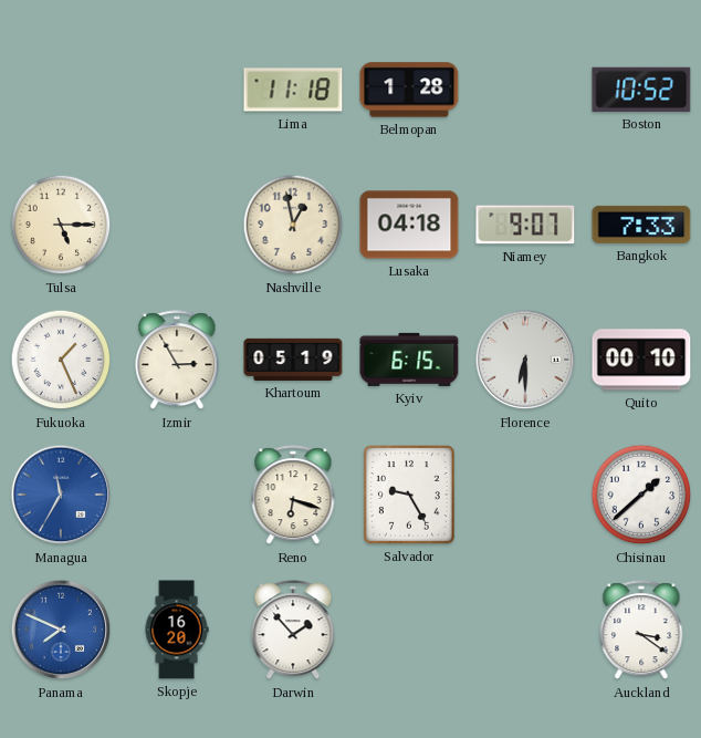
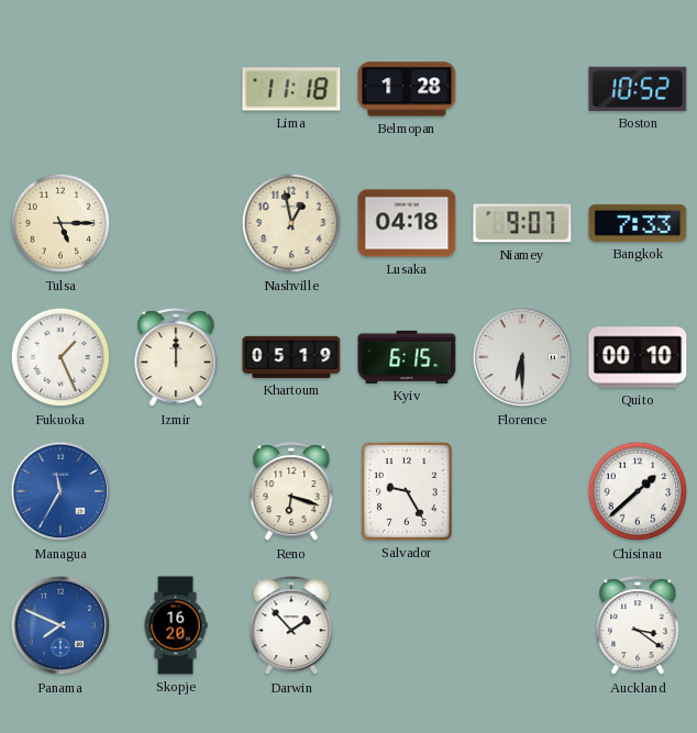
Izmir: 2:55 -> 12:00
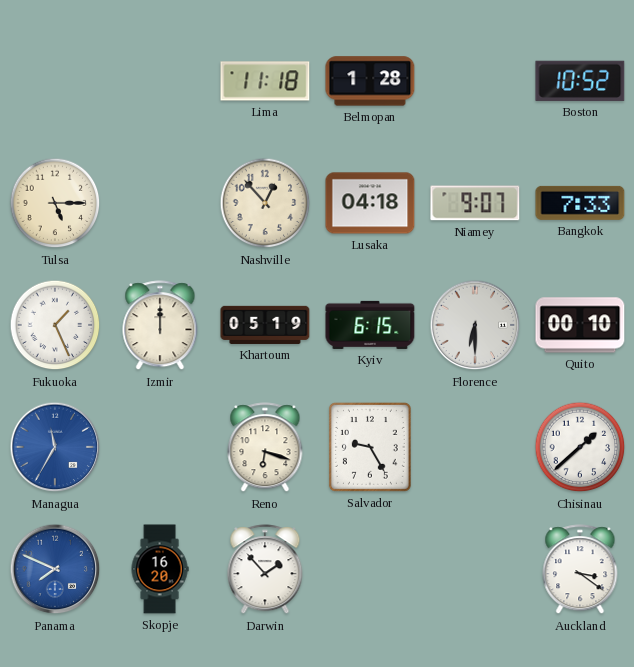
Nashville: 12:58 -> 12:53
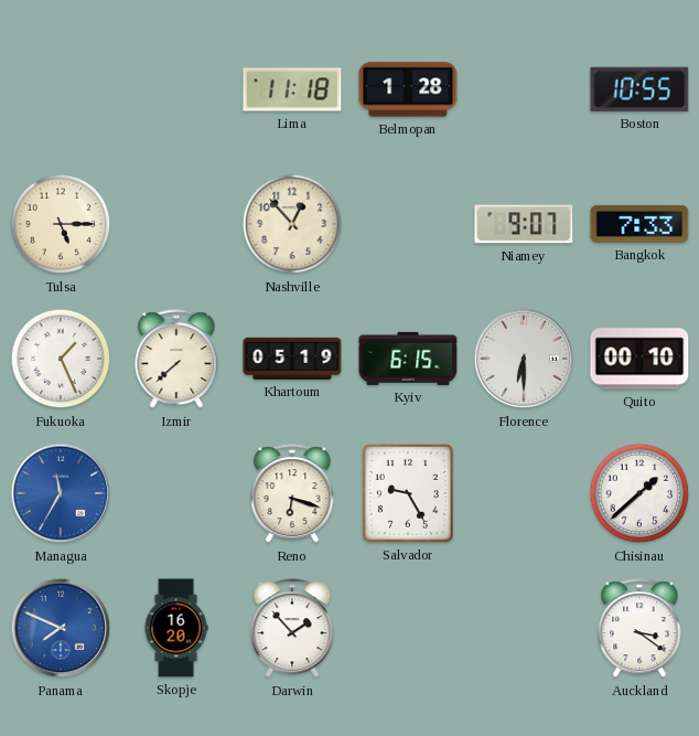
Boston: 10:52 -> 10:55
Lusaka: 04:18 -> none
Izmir: 12:00 -> 7:38
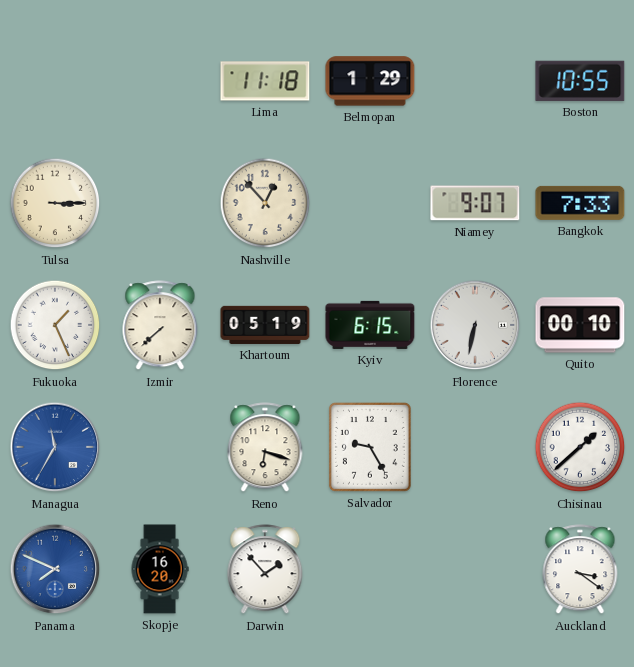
Belmopan: 1:28 -> 1:29
Tulsa: 5:15 -> 3:15
Florence: 6:30 -> 6:32
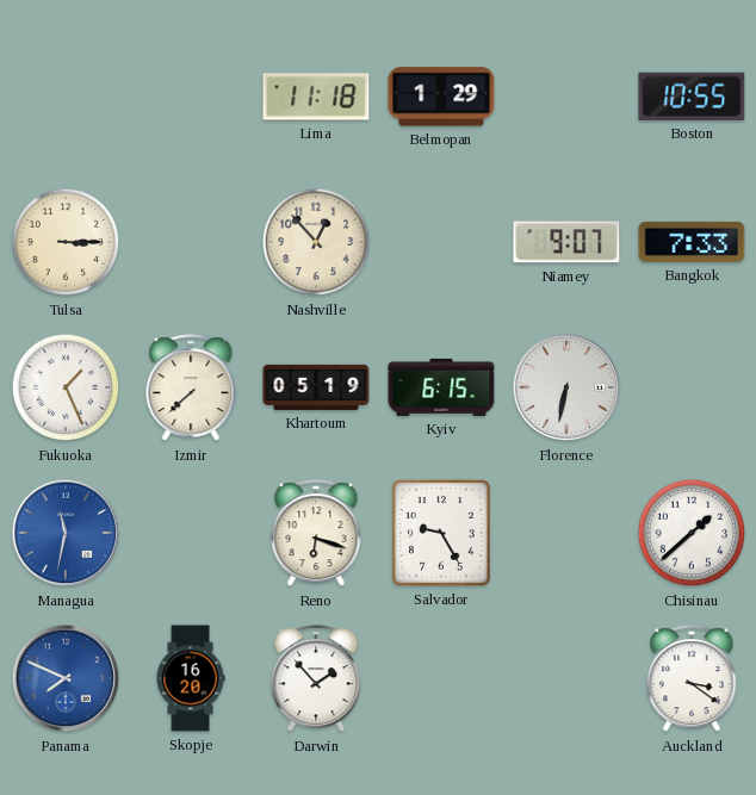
Quito: 00:10 -> none
Managua: 11:35 -> 11:32
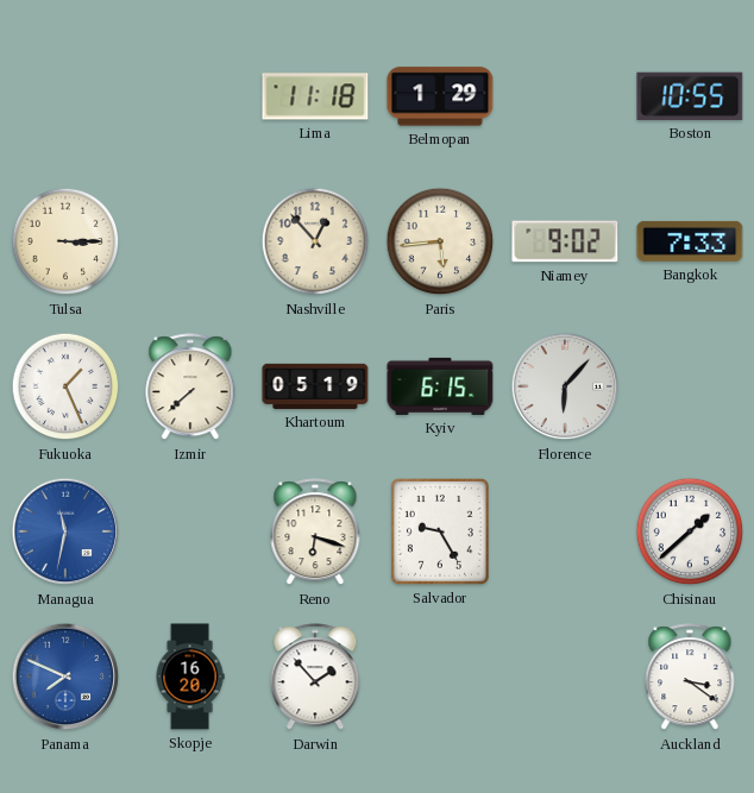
Paris: none -> 5:44
Niamey: 9:07 -> 9:02
Florence: 6:32 -> 6:07
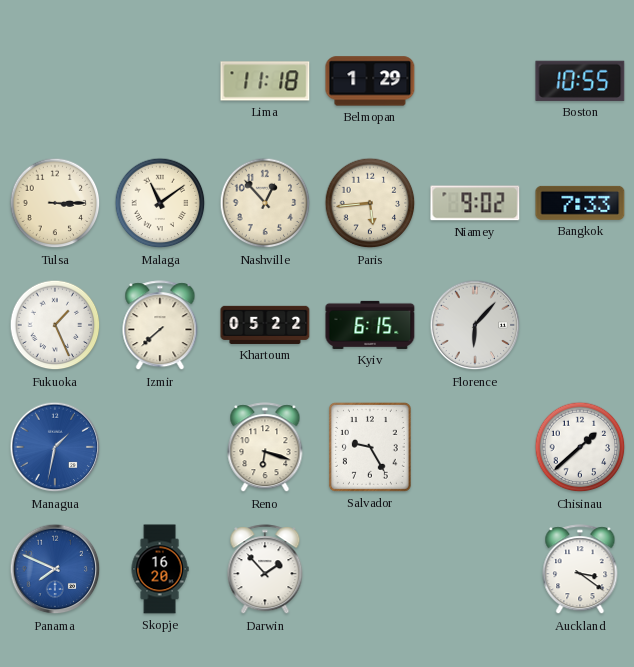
Malaga: none -> 11:09
Khartoum: 05:19 -> 05:22
Managua: 11:32 -> 1:32
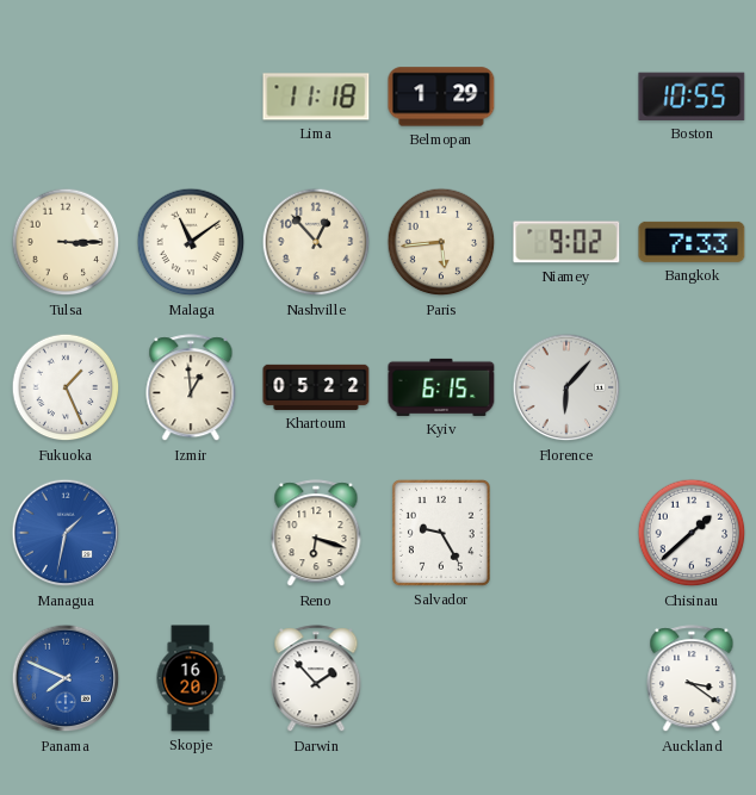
Izmir: 7:38 -> 12:59
